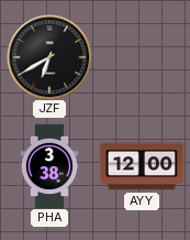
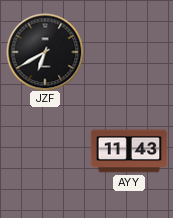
PHA: 3:38 -> none
AYY: 12:00 -> 11:43
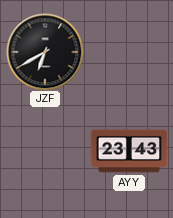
AYY: 11:43 -> 23:43
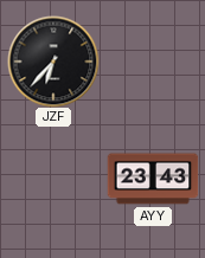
JZF: 6:40 -> 6:37
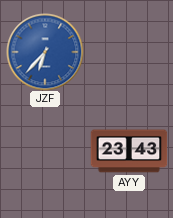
JZF dial: black -> blue
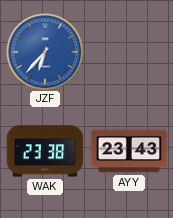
WAK: none -> 23:38
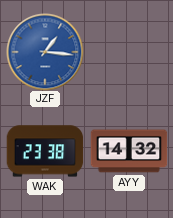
JZF: 6:37 -> 1:16
AYY: 23:43 -> 14:32
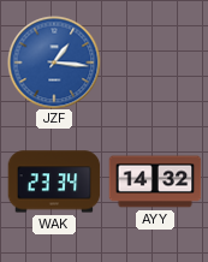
WAK: 23:38 -> 23:34
